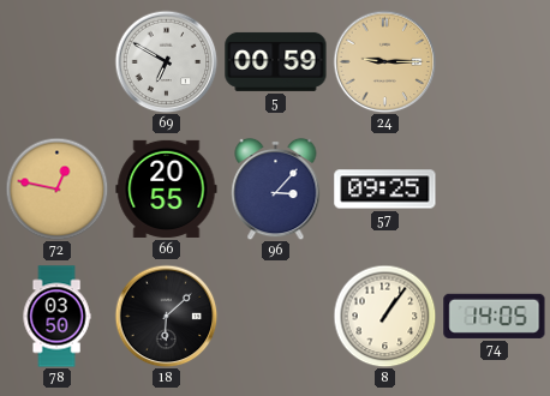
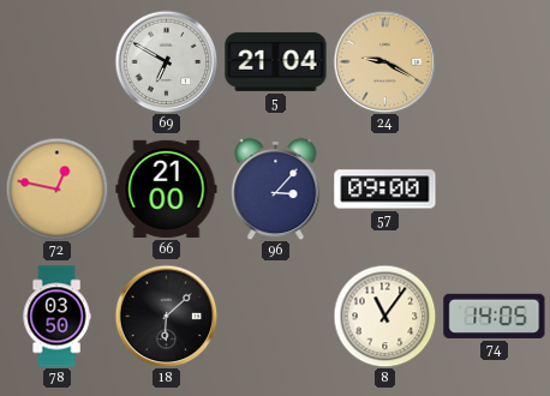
5: 00:59 -> 21:04
24: 9:15 -> 9:20
66: 20:55 -> 21:00
57: 09:25 -> 09:00
8: 1:06 -> 11:06
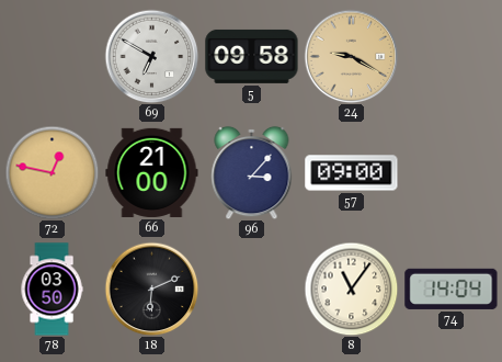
5: 21:04 -> 09:58
18: 6:08 -> 6:11
74: 14:05 -> 14:04
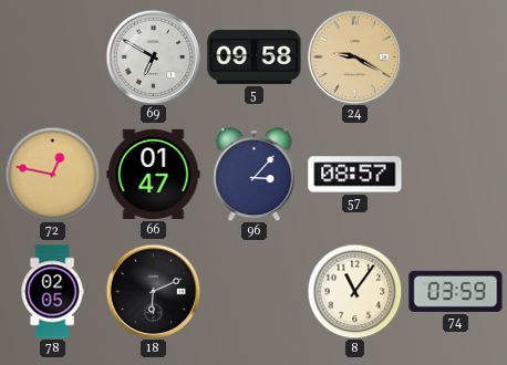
66: 21:00 -> 01:47
57: 09:00 -> 08:57
78: 03:50 -> 02:05
74: 14:04 -> 03:59
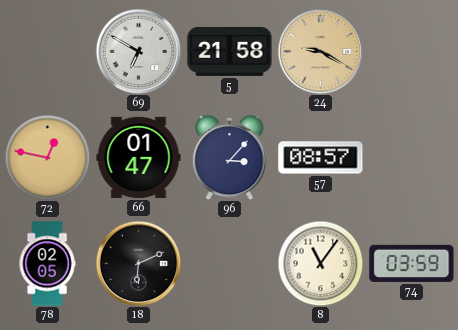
5: 09:58 -> 21:58
